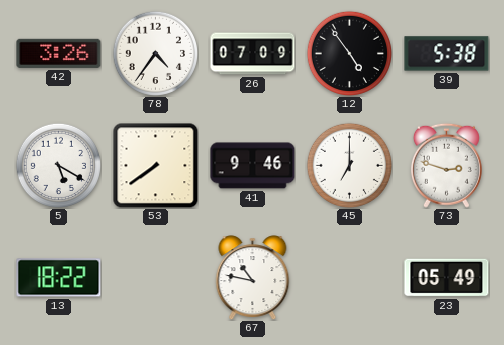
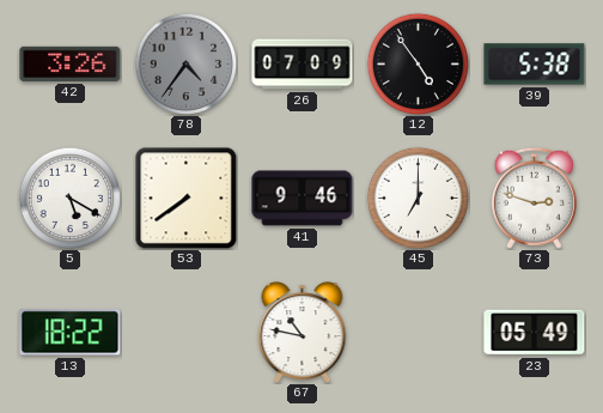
78 dial: white -> grey
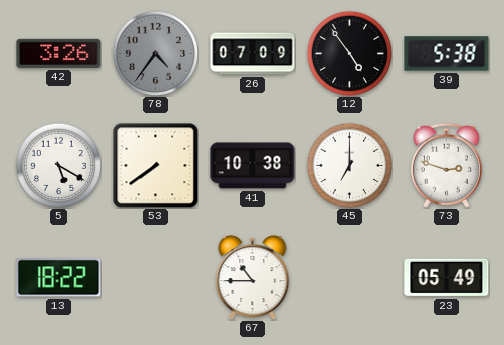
41: 9:46 -> 10:38
67: 10:47 -> 10:45
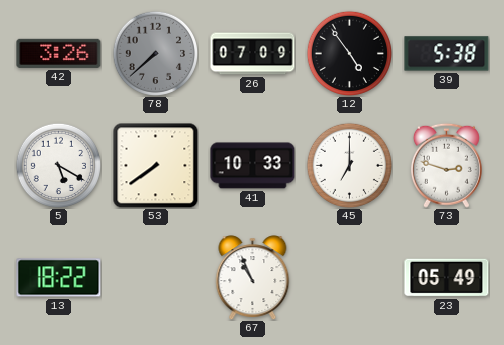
78: 4:36 -> 7:38
41: 10:38 -> 10:33
67: 10:45 -> 10:56
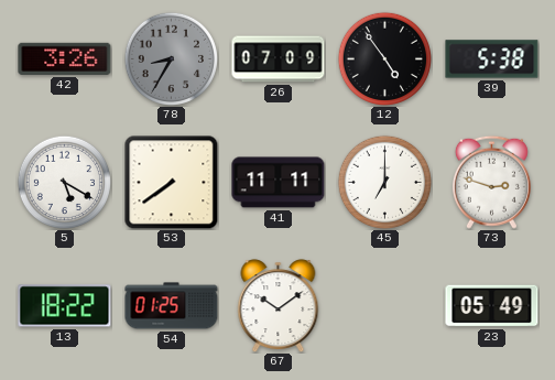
78: 7:38 -> 8:35
41: 10:33 -> 11:11
54: none -> 01:25
67: 10:56 -> 10:09
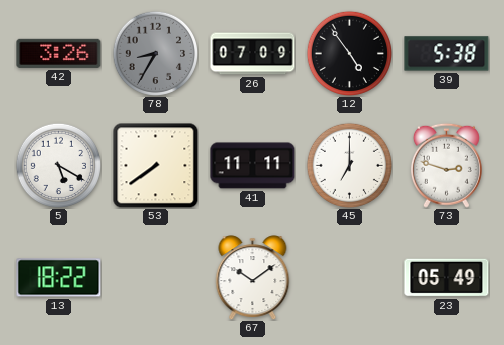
54: 01:25 -> none
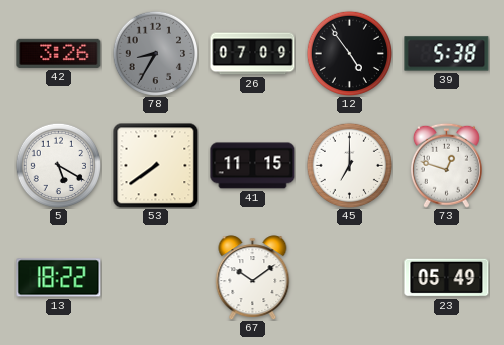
41: 11:11 -> 11:15
73: 2:48 -> 12:48
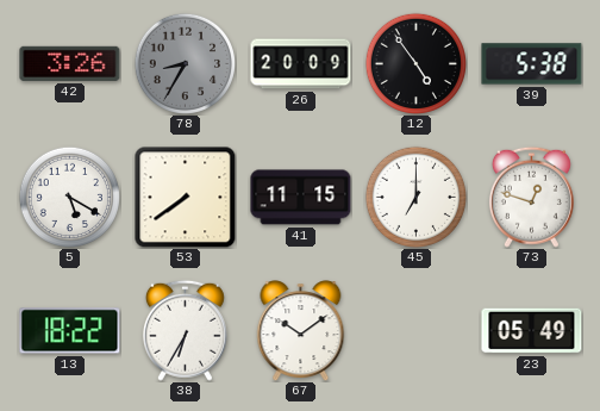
26: 07:09 -> 20:09
38: none -> 6:35
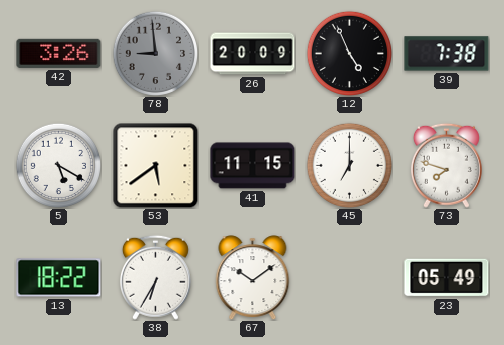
78: 8:35 -> 8:59
12: 4:54 -> 4:56
39: 5:38 -> 7:38
53: 7:39 -> 5:39
73: 12:48 -> 7:48
